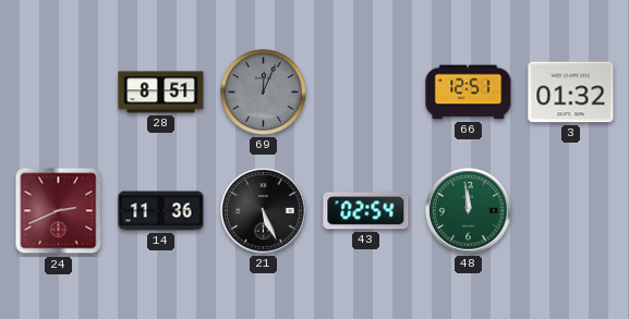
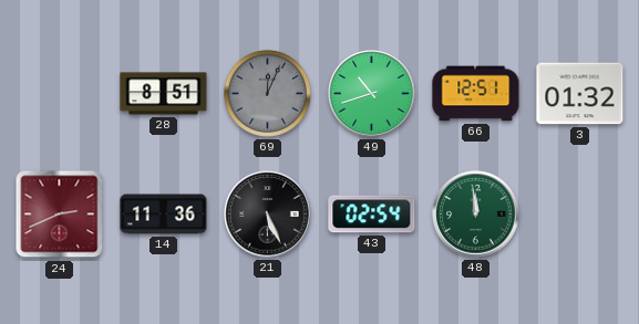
49: none -> 10:42
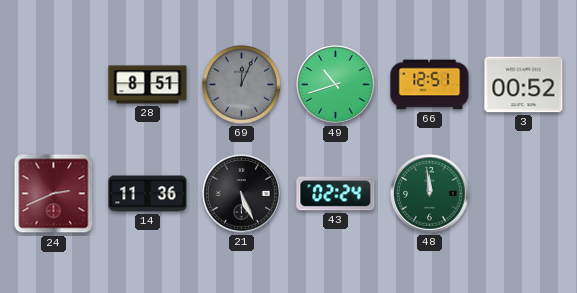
3: 01:32 -> 00:52
43: 02:54 -> 02:24
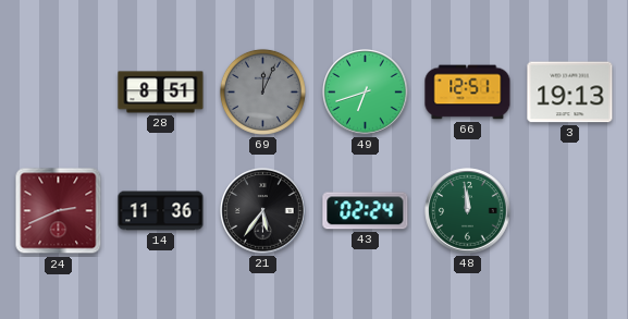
49: 10:42 -> 6:42
3: 00:52 -> 19:13
21: 5:26 -> 5:36
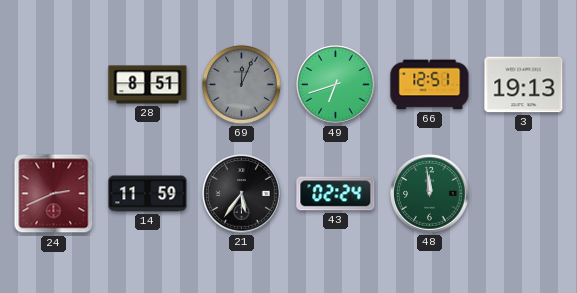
14: 11:36 -> 11:59
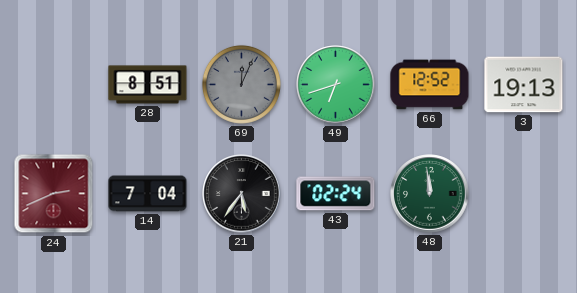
66: 12:51 -> 12:52
14: 11:59 -> 7:04
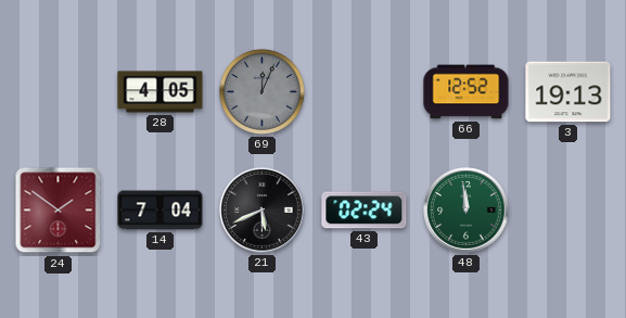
28: 8:51 -> 4:05
49: 6:42 -> none
24: 2:41 -> 1:51
21: 5:36 -> 5:41
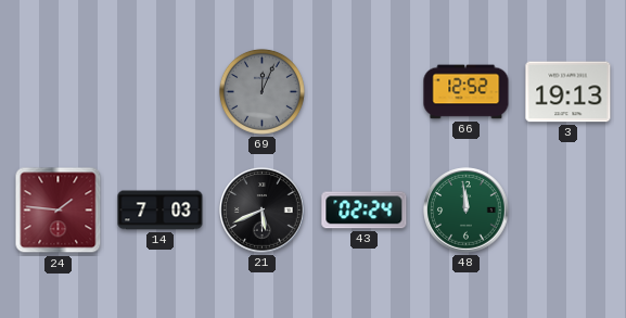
28: 4:05 -> none
24: 1:51 -> 1:46
14: 7:04 -> 7:03
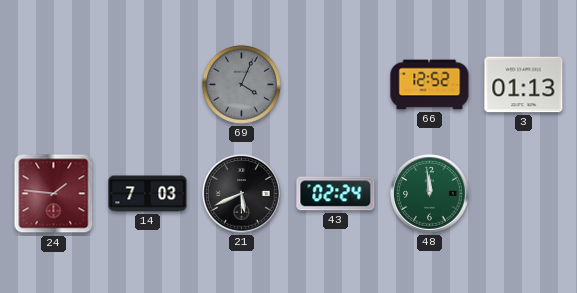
69: 12:04 -> 4:04
3: 19:13 -> 01:13
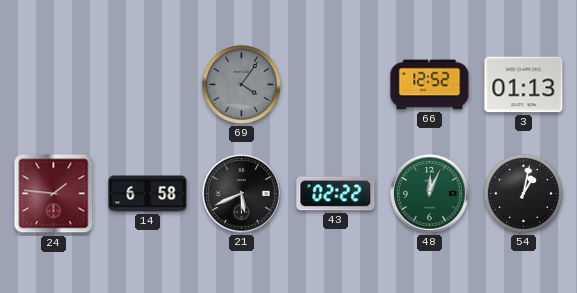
69: 4:04 -> 4:06
14: 7:03 -> 6:58
43: 02:24 -> 02:22
48: 11:59 -> 12:04
54: none -> 1:02
